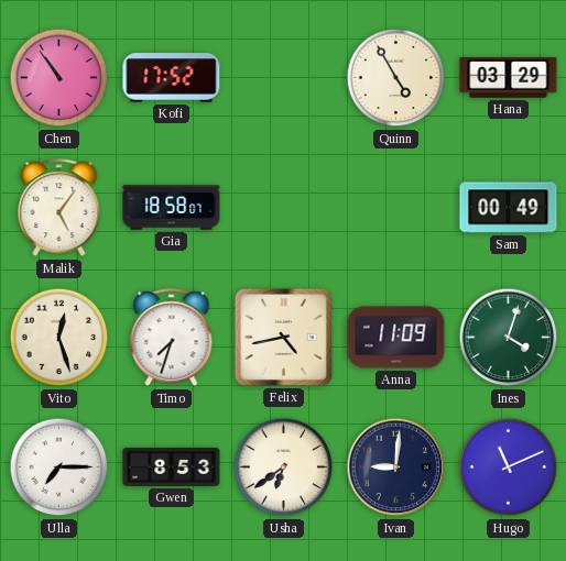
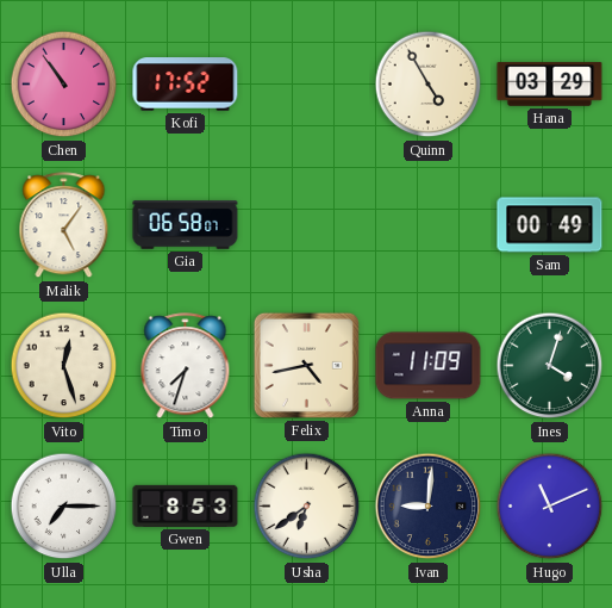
Gia: 18:58 -> 06:58
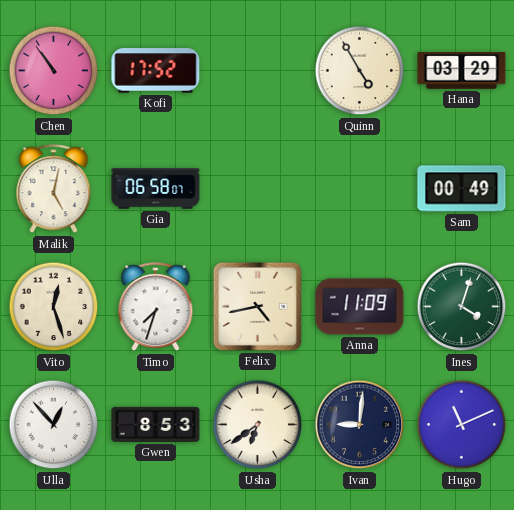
Malik: 5:06 -> 5:02
Ulla: 7:15 -> 12:53
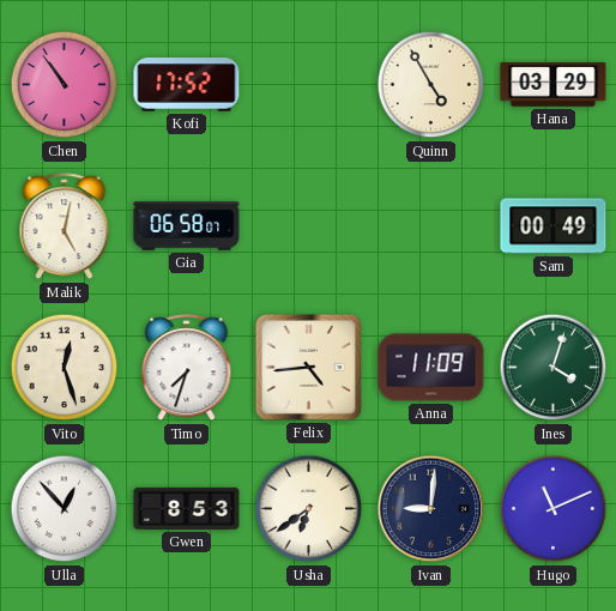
Felix: 4:43 -> 4:44
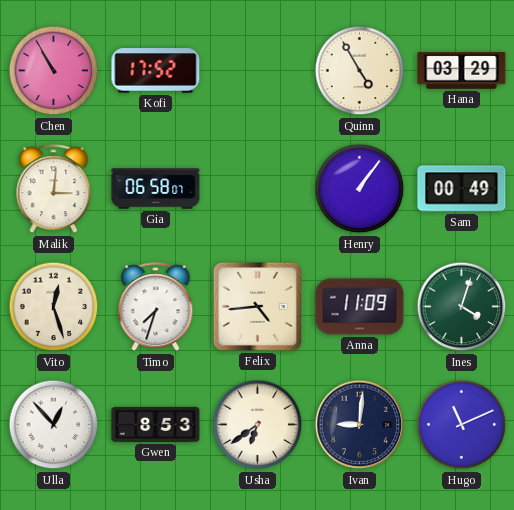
Chen: 10:54 -> 10:55
Malik: 5:02 -> 3:01
Henry: none -> 1:06
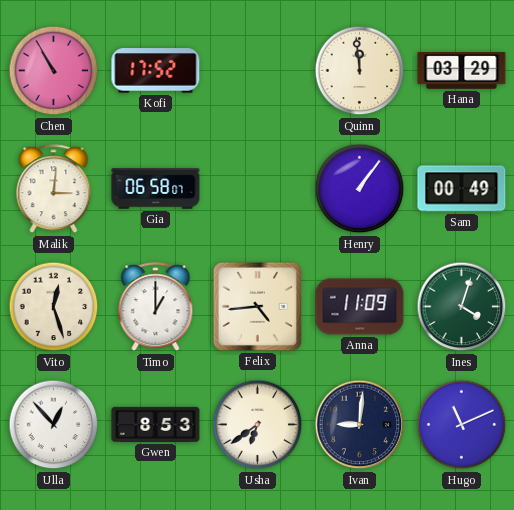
Quinn: 4:55 -> 11:59
Timo: 7:33 -> 1:00
